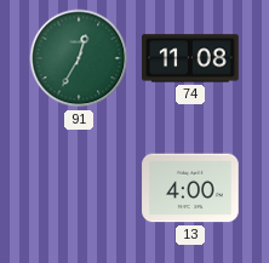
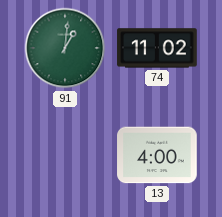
91: 12:35 -> 1:01
74: 11:08 -> 11:02
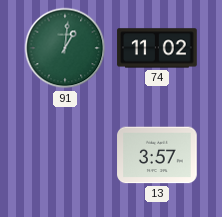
13: 4:00 -> 3:57
